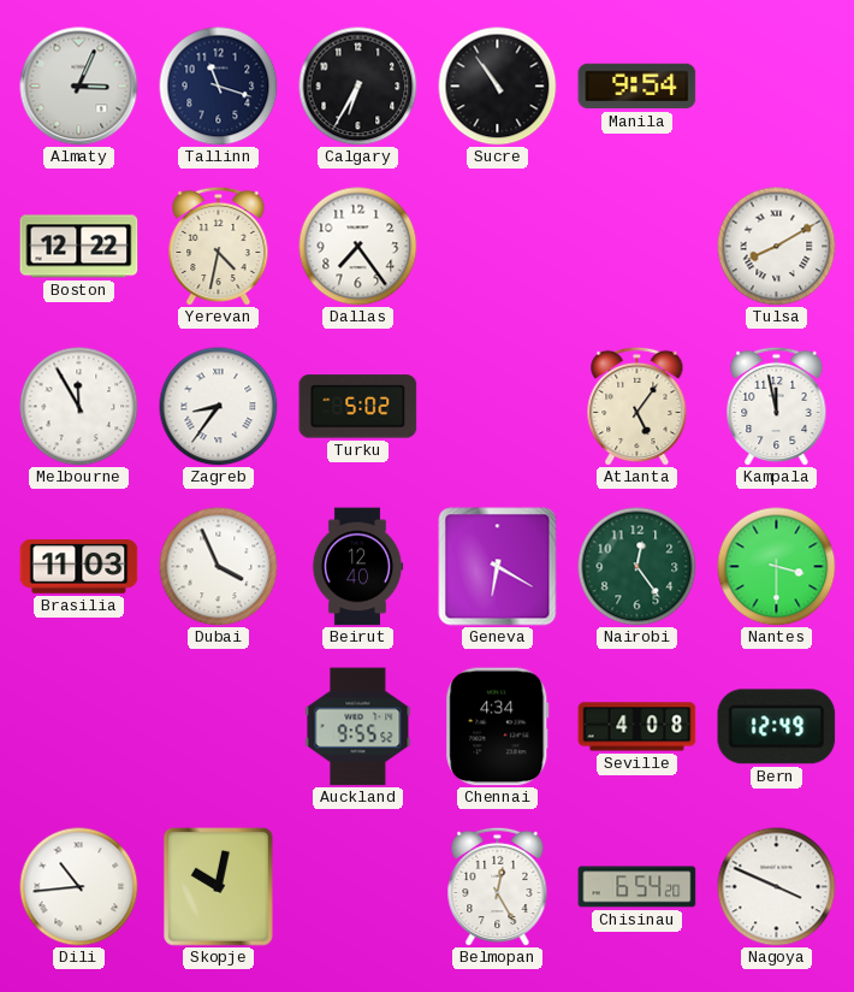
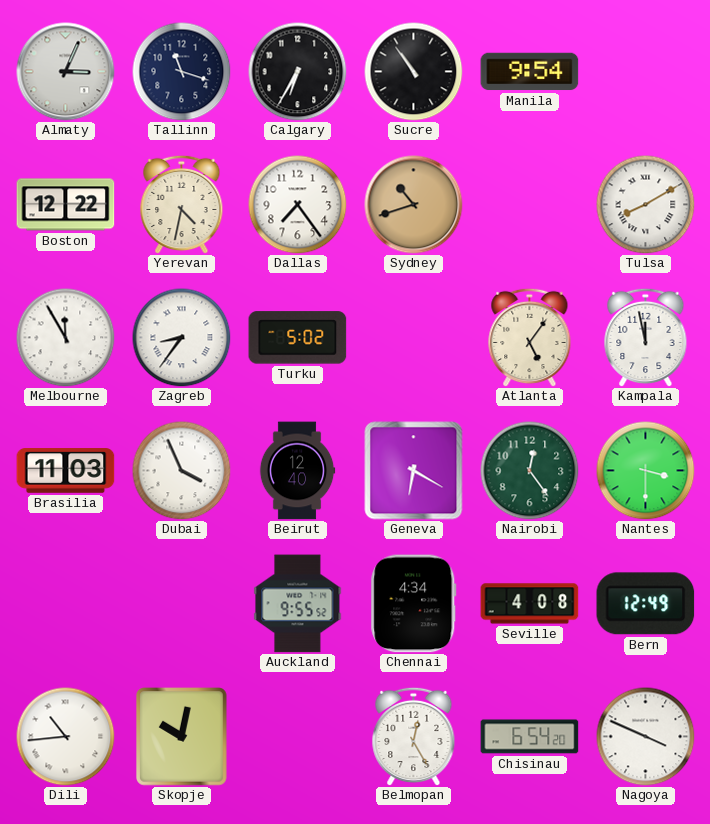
Sydney: none -> 10:42
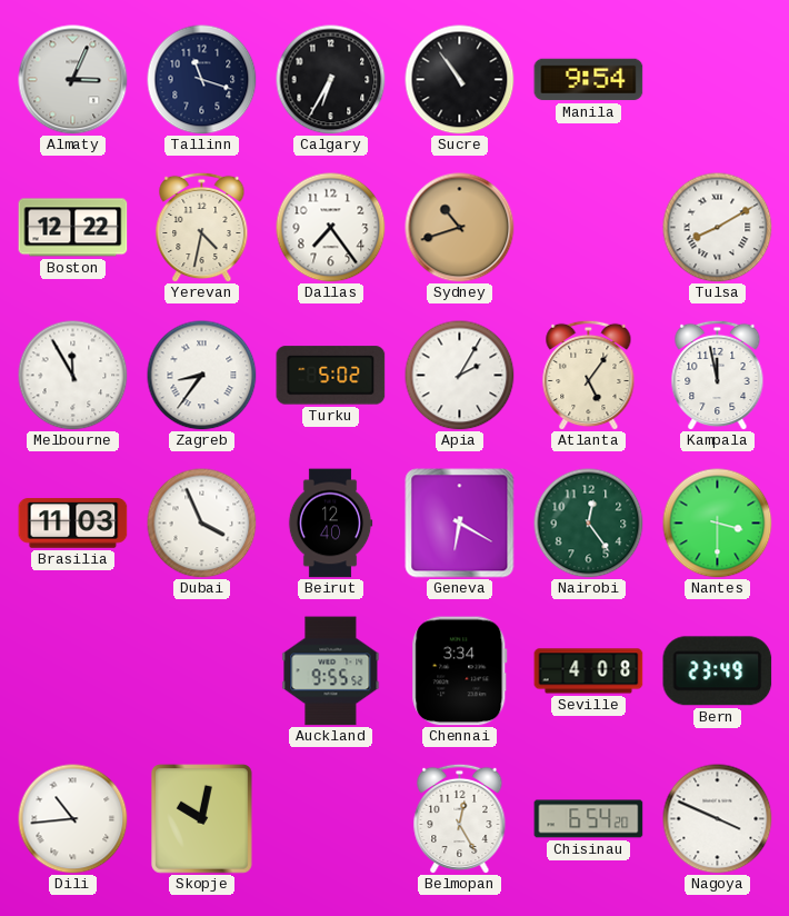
Apia: none -> 2:05
Chennai: 4:34 -> 3:34
Bern: 12:49 -> 23:49
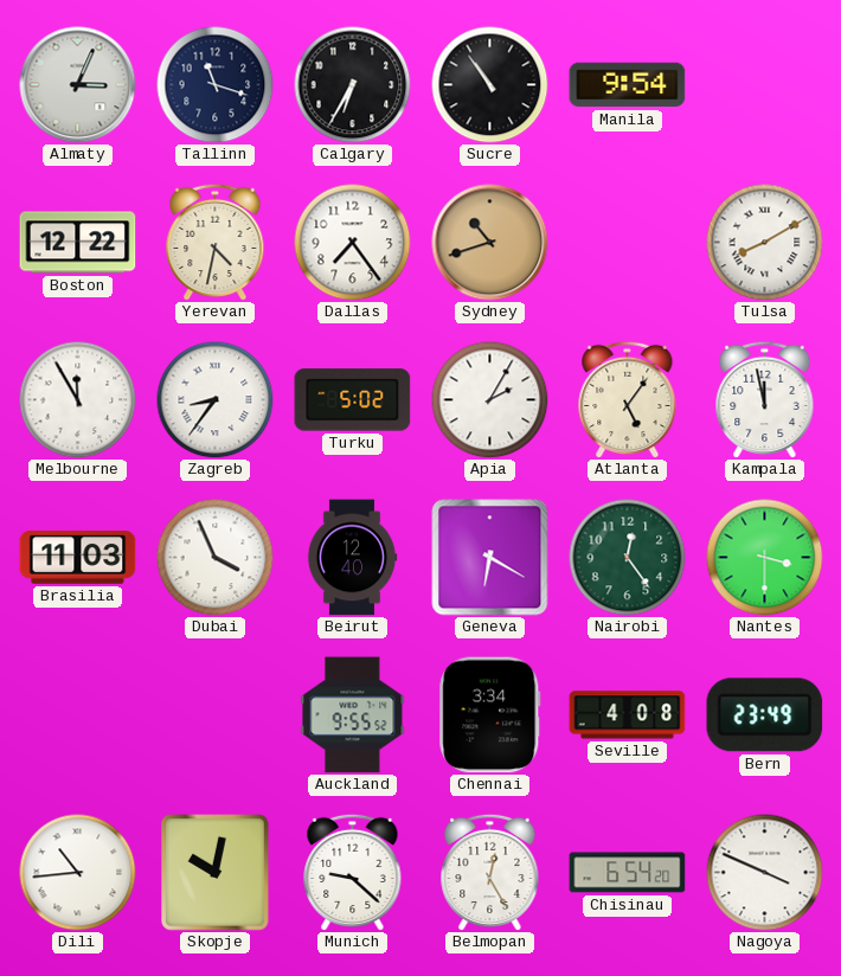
Munich: none -> 9:22
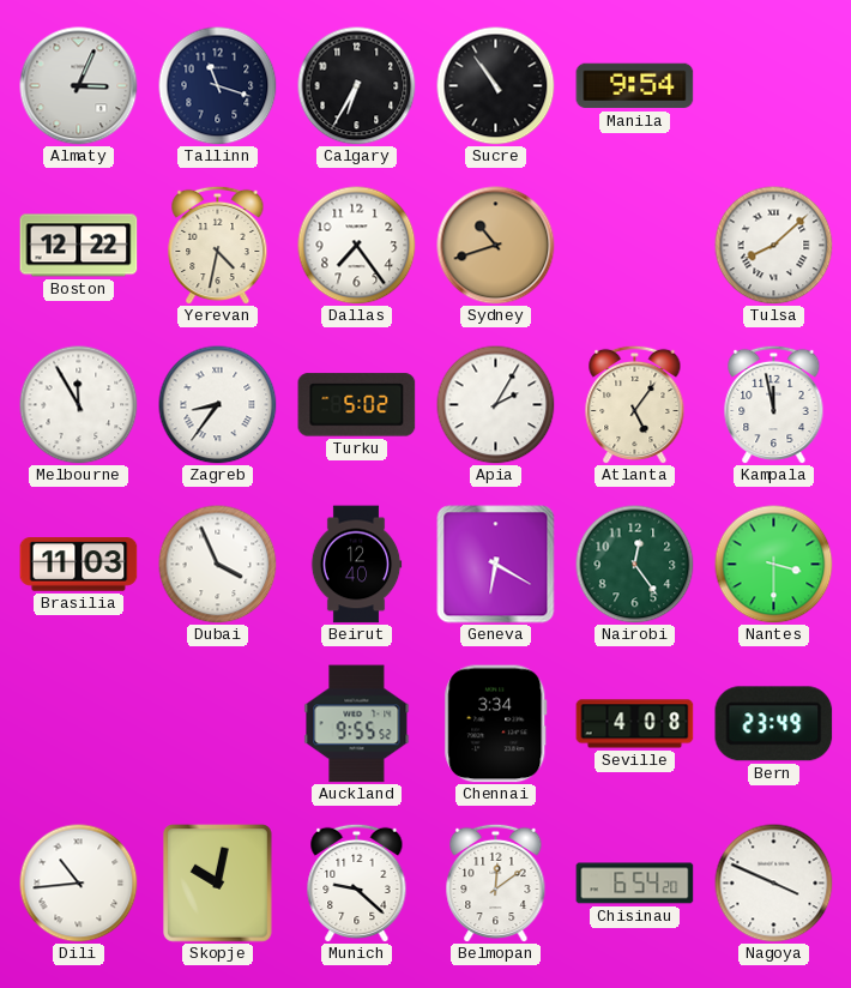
Tulsa: 8:10 -> 8:08
Belmopan: 12:25 -> 12:09
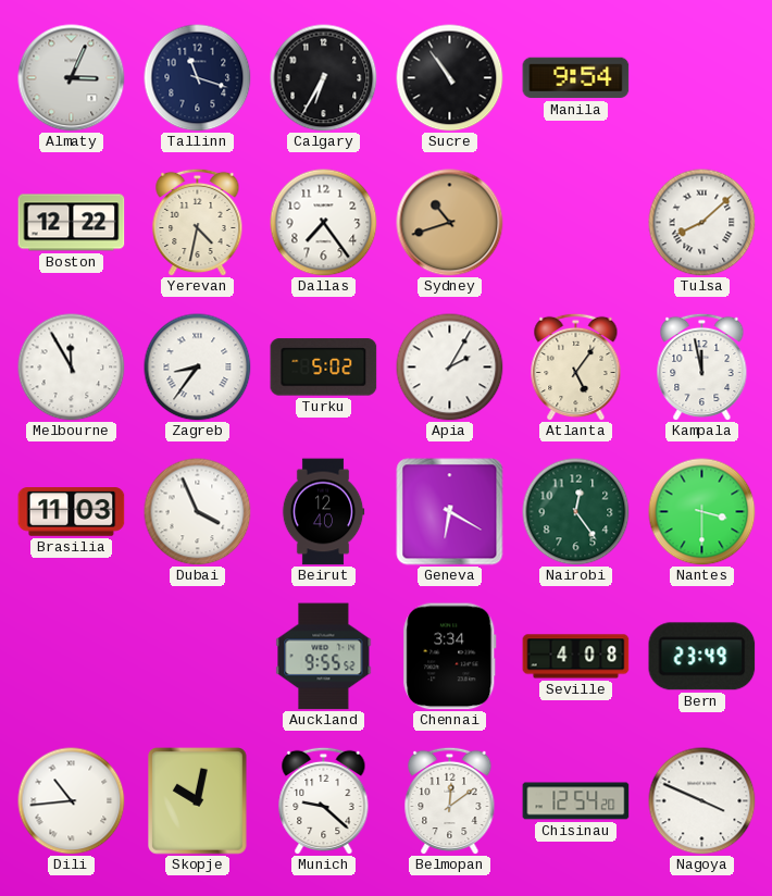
Chisinau: 6:54 -> 12:54
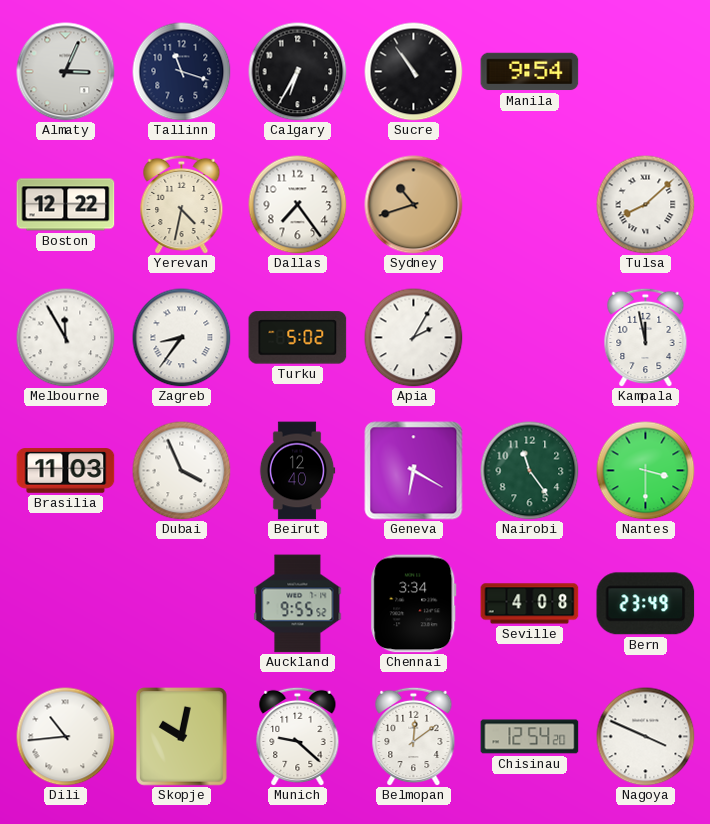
Atlanta: 5:06 -> none
Nairobi: 12:24 -> 11:24
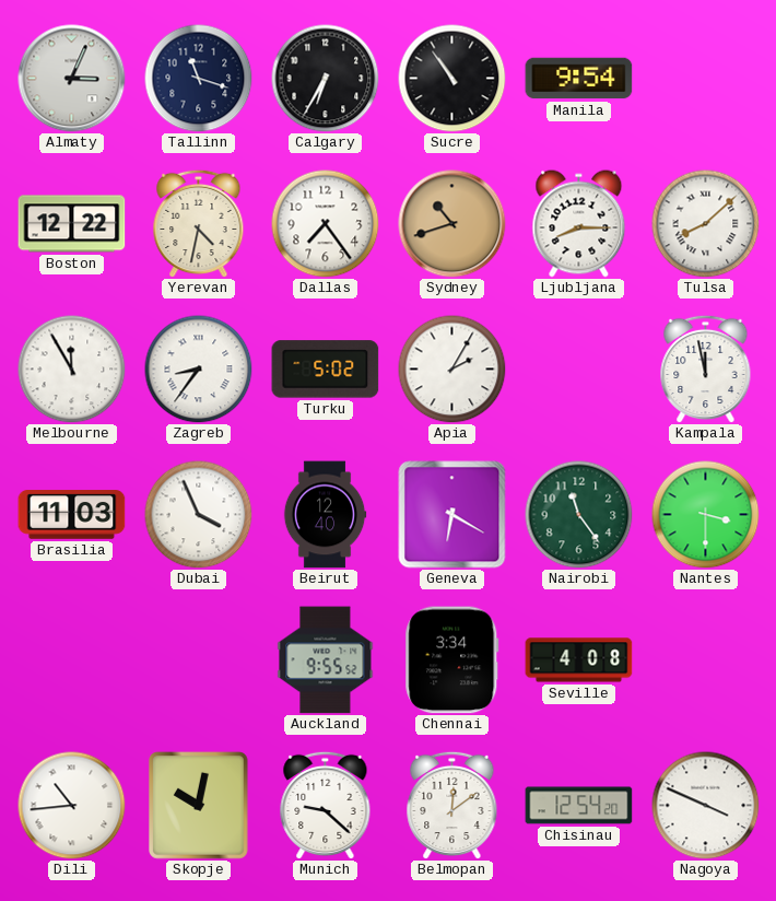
Ljubljana: none -> 8:15
Bern: 23:49 -> none
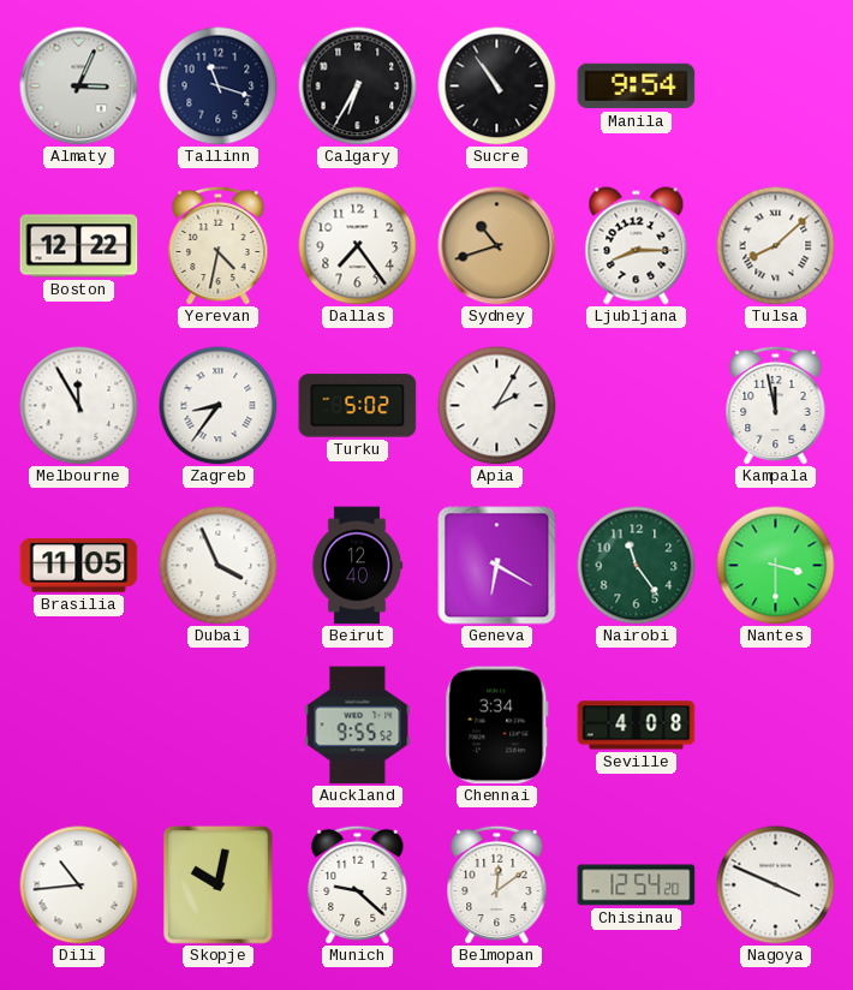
Brasilia: 11:03 -> 11:05
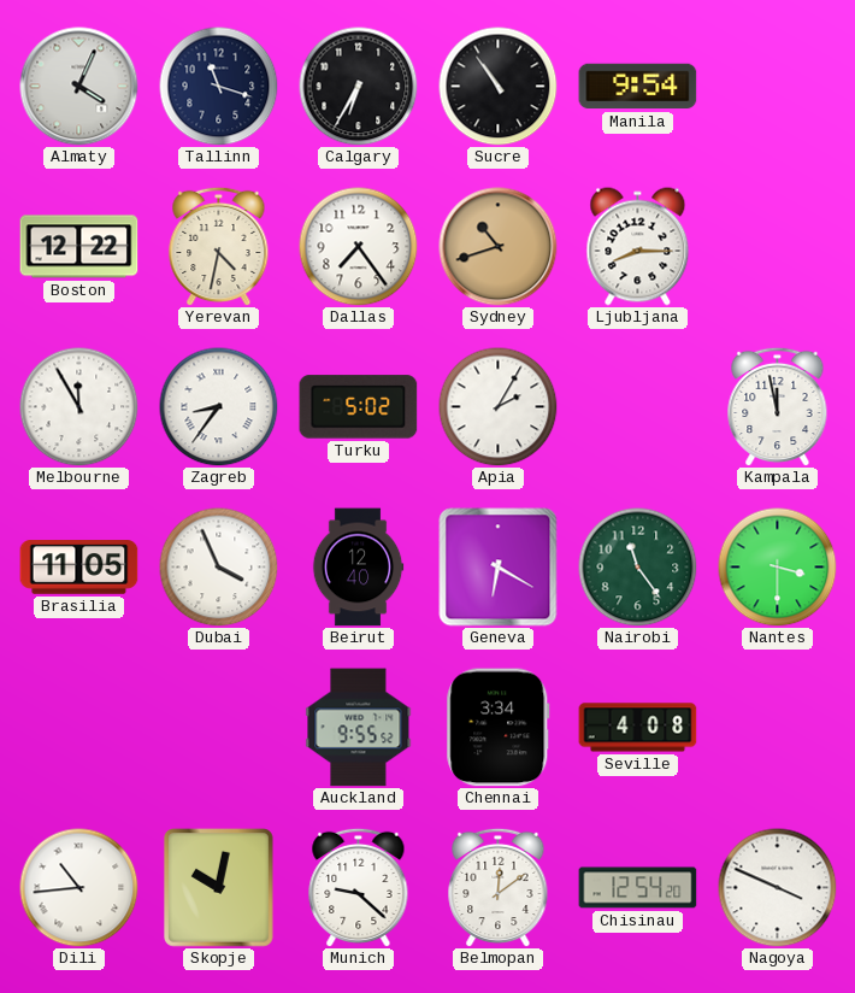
Almaty: 3:04 -> 4:04
Tulsa: 8:08 -> none
